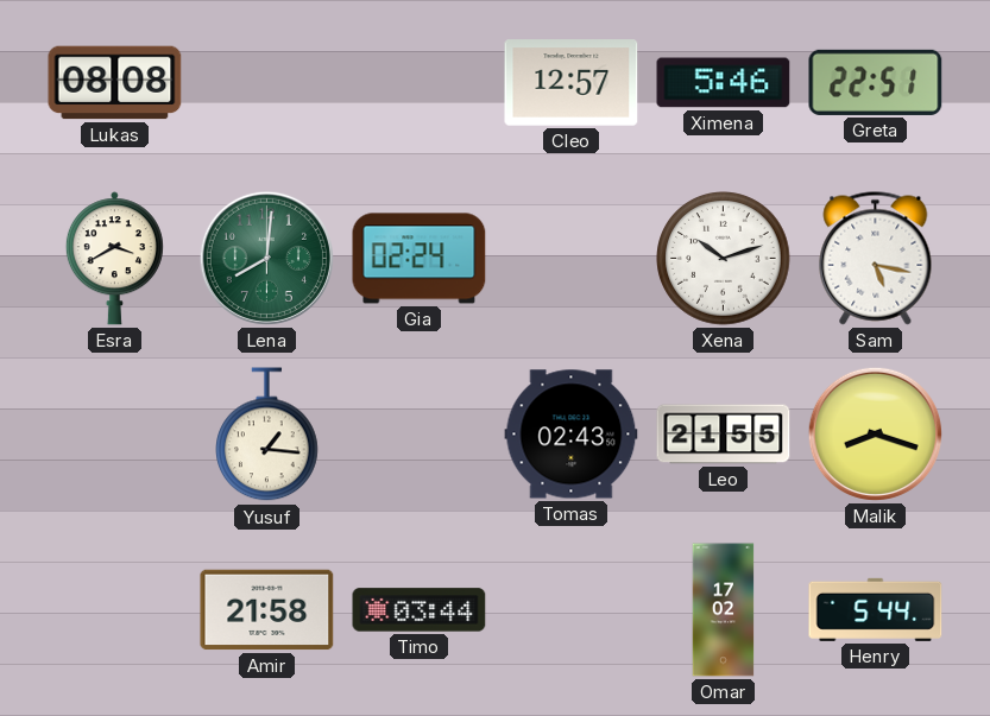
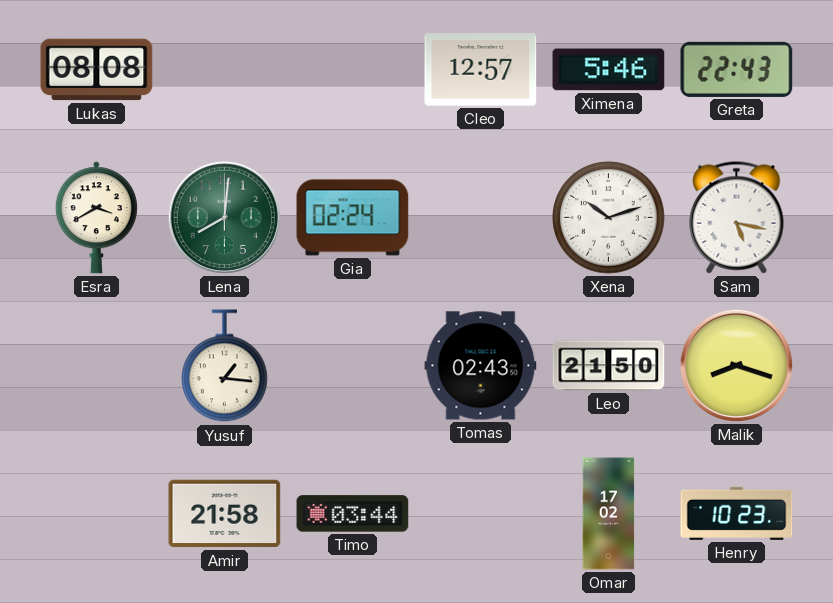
Greta: 22:51 -> 22:43
Leo: 21:55 -> 21:50
Henry: 5:44 -> 10:23
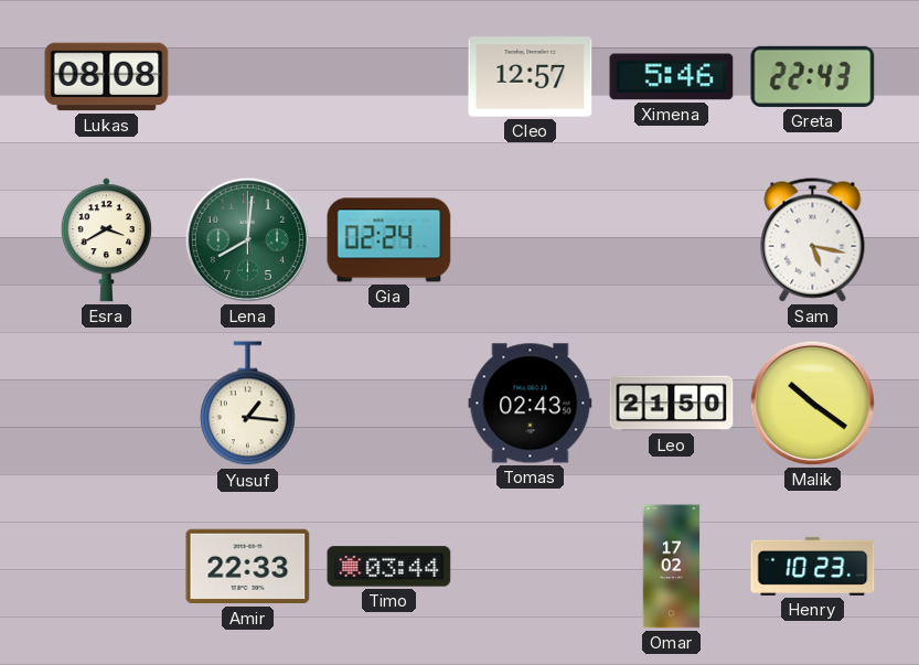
Xena: 10:12 -> none
Malik: 8:18 -> 10:21
Amir: 21:58 -> 22:33
